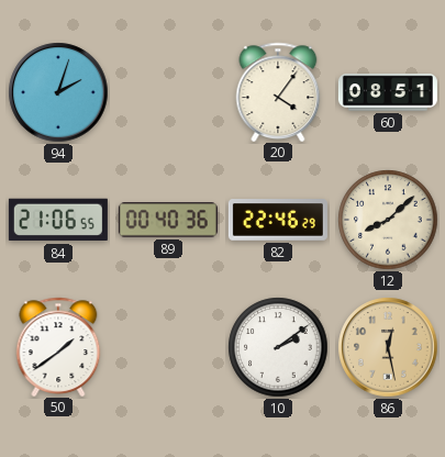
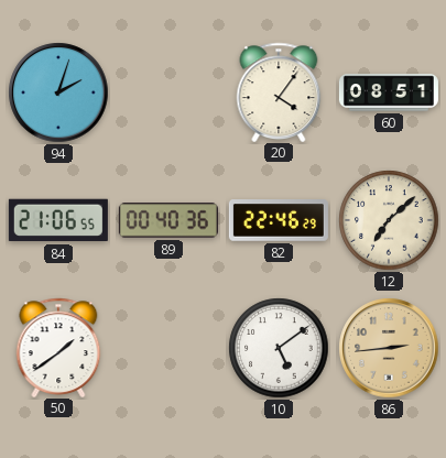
12: 8:08 -> 7:08
10: 2:09 -> 5:09
86: 12:28 -> 2:44
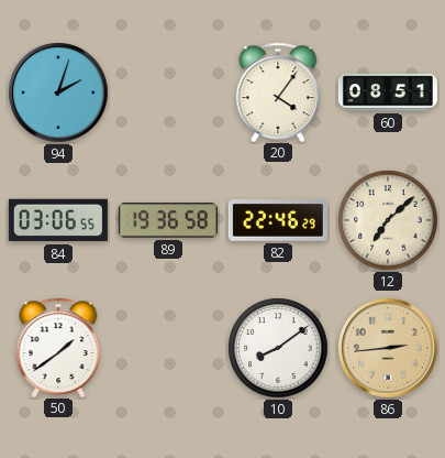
84: 21:06 -> 03:06
89: 00:40 -> 19:36
10: 5:09 -> 8:09
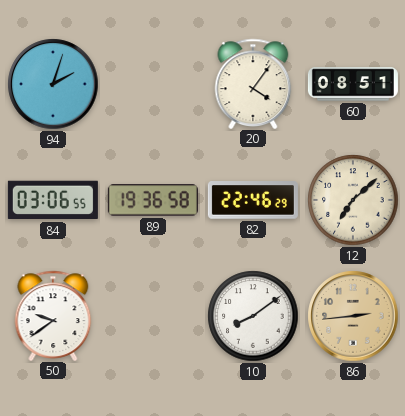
50: 1:39 -> 9:39
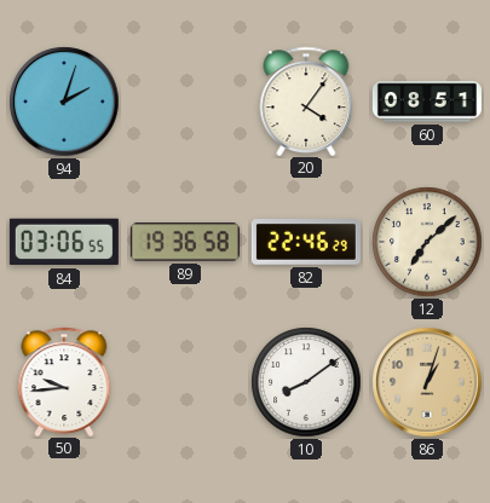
50: 9:39 -> 9:44
86: 2:44 -> 1:03
